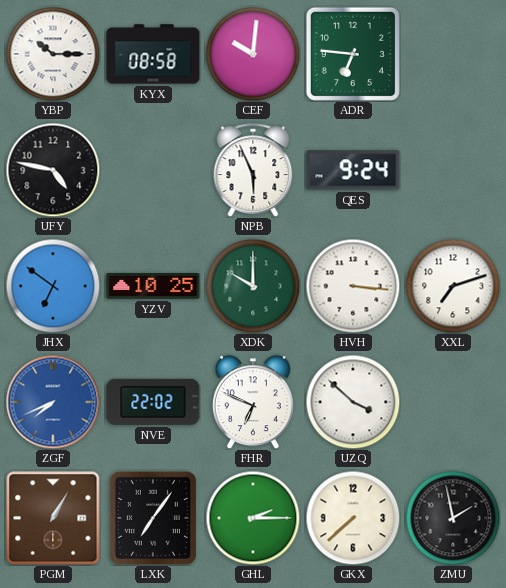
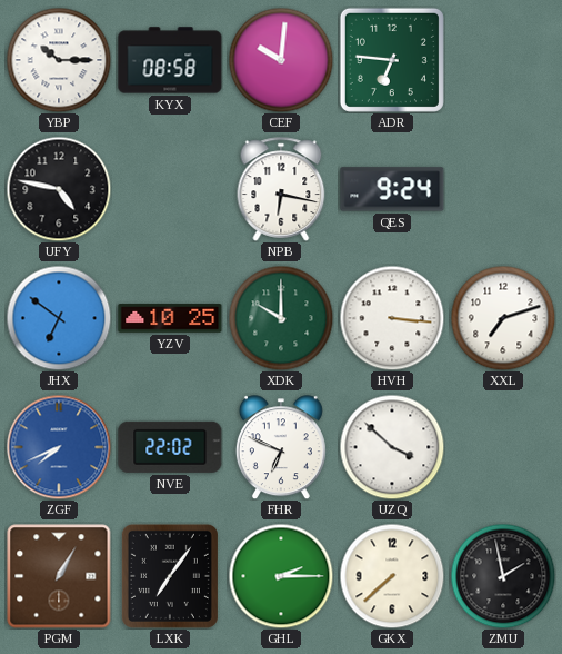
NPB: 5:56 -> 6:17
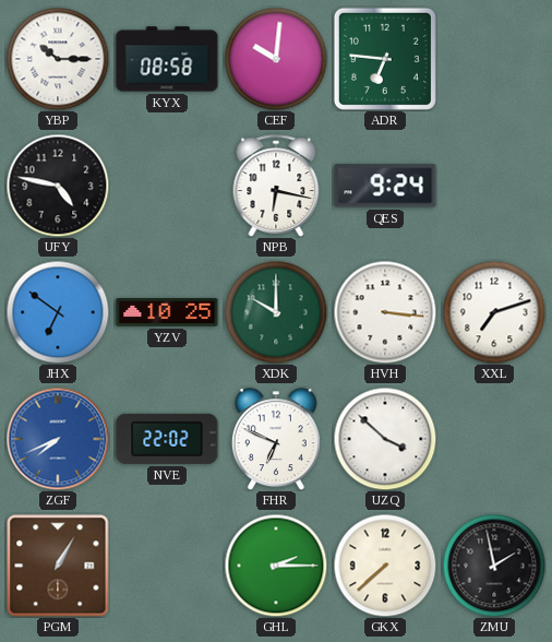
LXK: 7:06 -> none
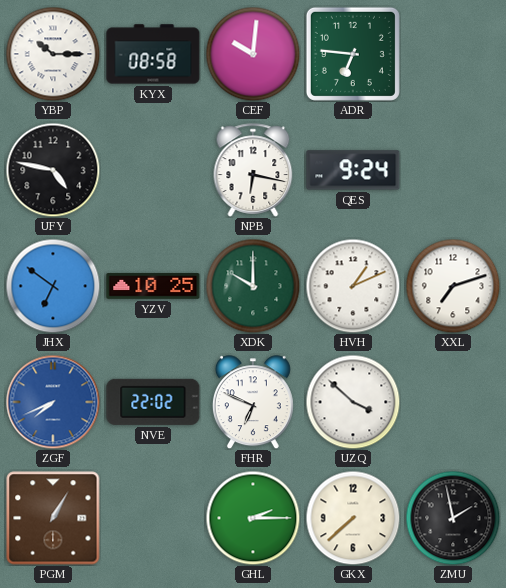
HVH: 3:16 -> 1:11
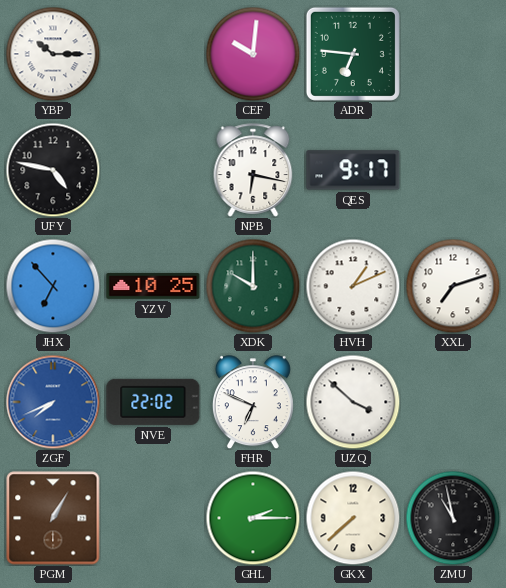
KYX: 08:58 -> none
QES: 9:24 -> 9:17
JHX: 6:51 -> 6:53
ZMU: 1:58 -> 10:58
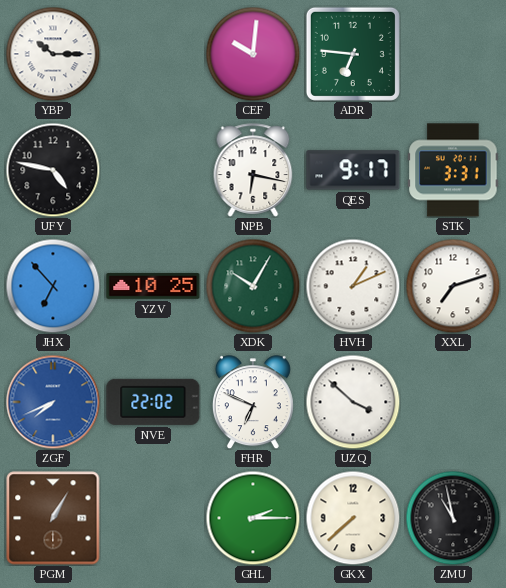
STK: none -> 3:31
XDK: 10:00 -> 10:05
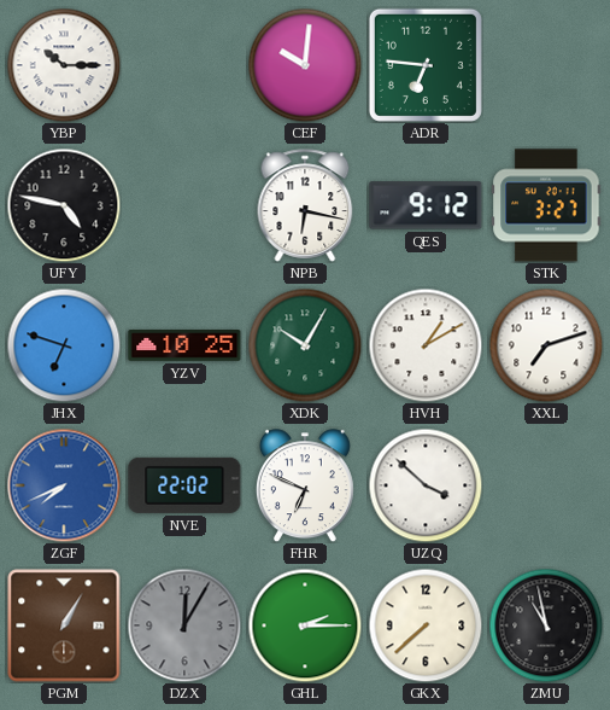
QES: 9:17 -> 9:12
STK: 3:31 -> 3:27
JHX: 6:53 -> 6:48
HVH: 1:11 -> 1:10
DZX: none -> 12:05
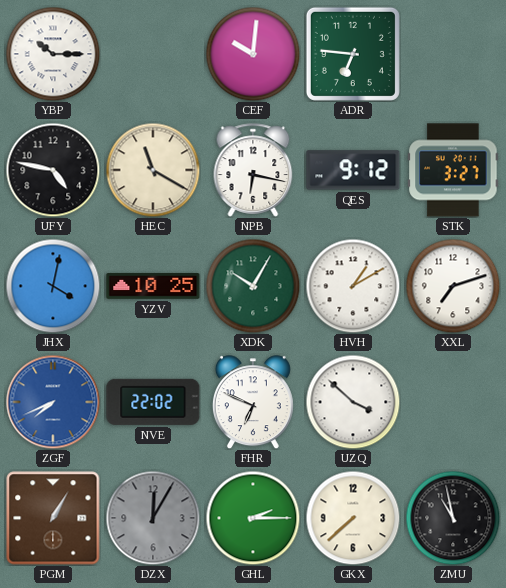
HEC: none -> 11:20
JHX: 6:48 -> 4:02
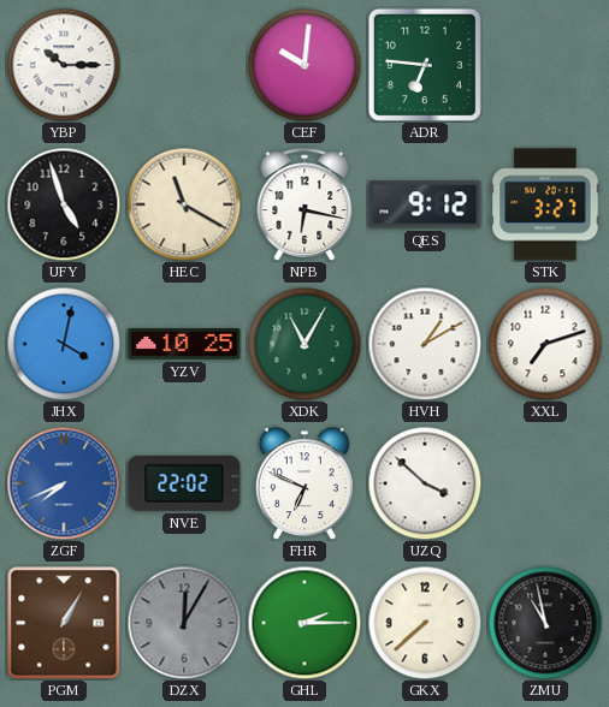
UFY: 4:47 -> 4:57
XDK: 10:05 -> 11:05
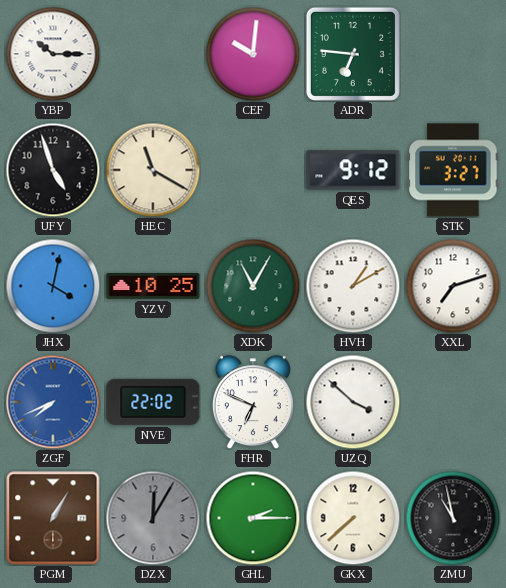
NPB: 6:17 -> none
